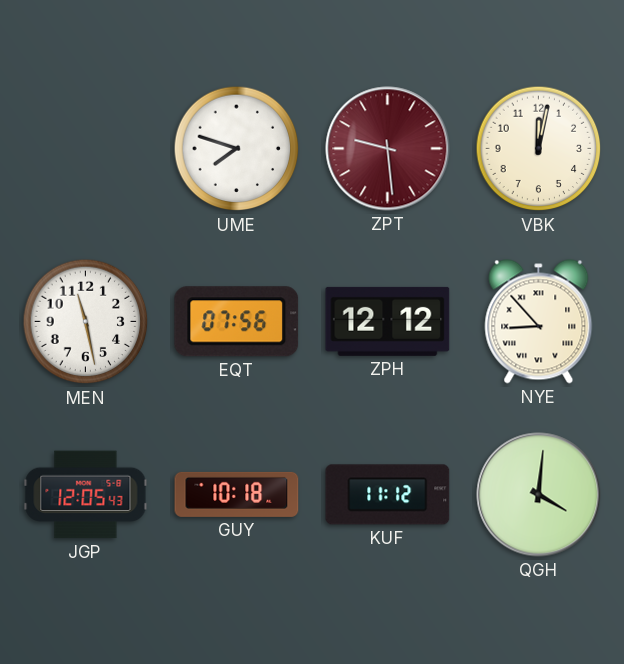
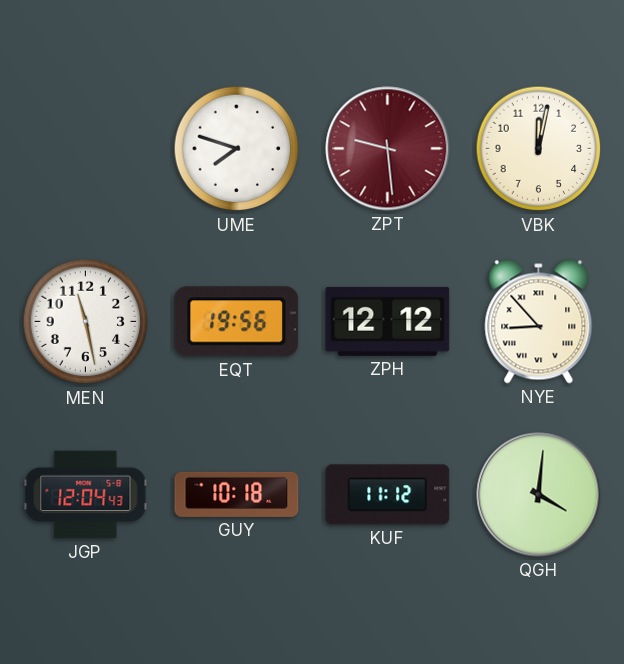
EQT: 07:56 -> 19:56
JGP: 12:05 -> 12:04
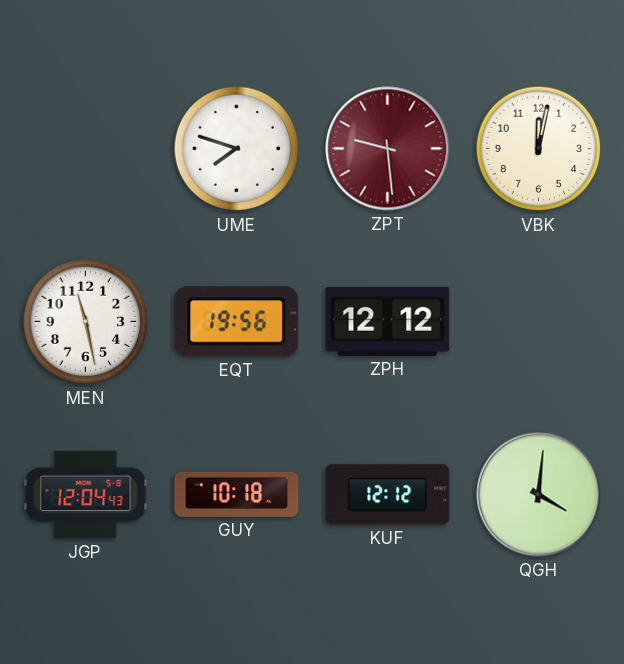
NYE: 8:53 -> none
KUF: 11:12 -> 12:12
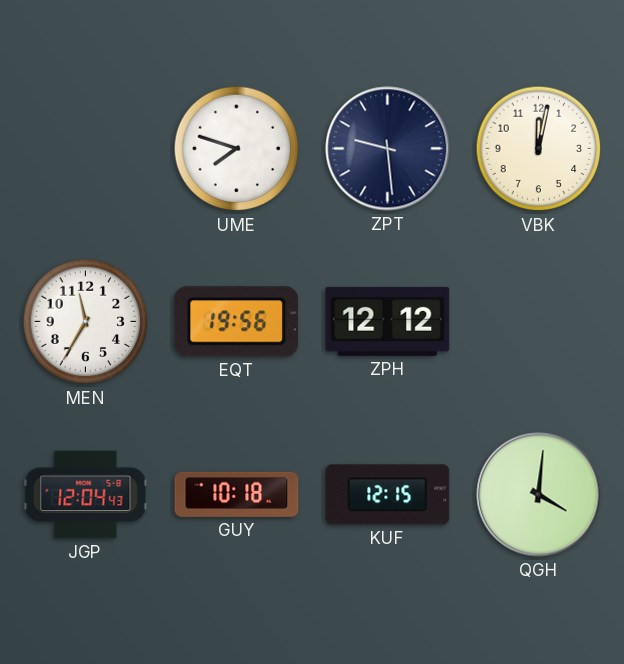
ZPT dial: burgundy -> navy
MEN: 11:28 -> 11:35
KUF: 12:12 -> 12:15
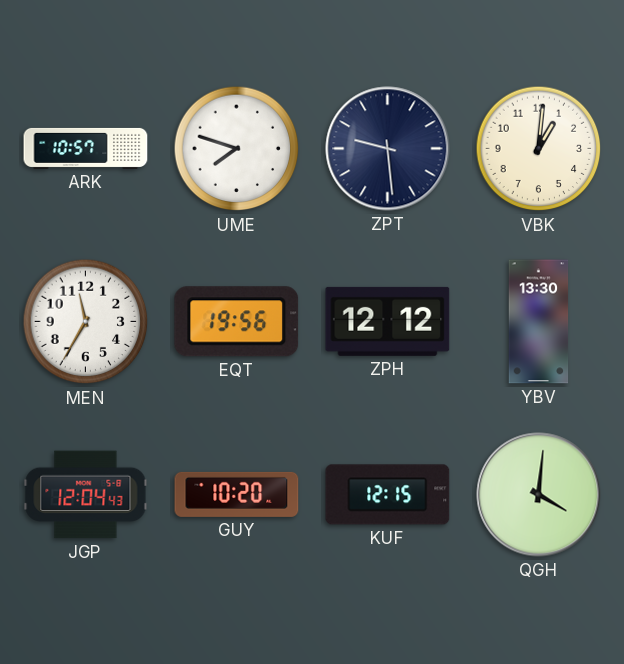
ARK: none -> 10:57
VBK: 12:02 -> 1:01
YBV: none -> 13:30
GUY: 10:18 -> 10:20
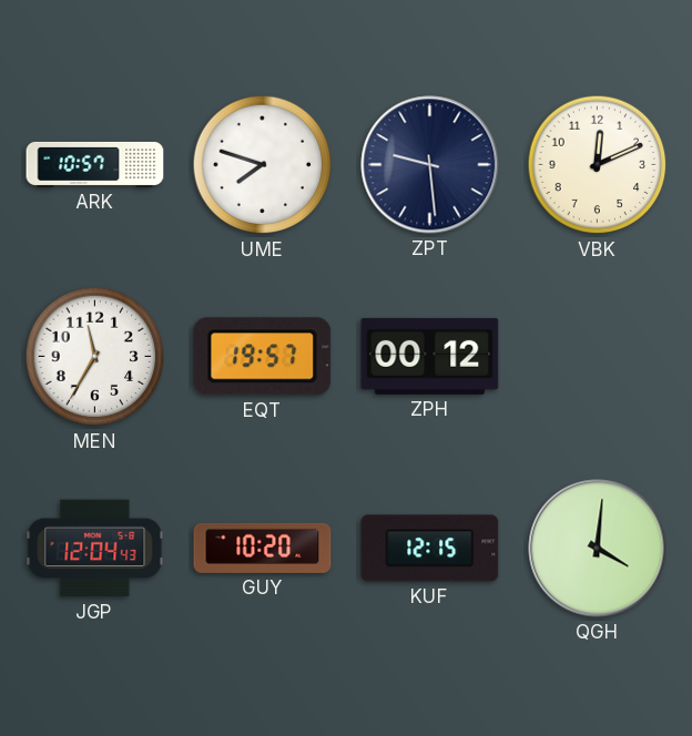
VBK: 1:01 -> 12:11
EQT: 19:56 -> 19:57
ZPH: 12:12 -> 00:12
YBV: 13:30 -> none
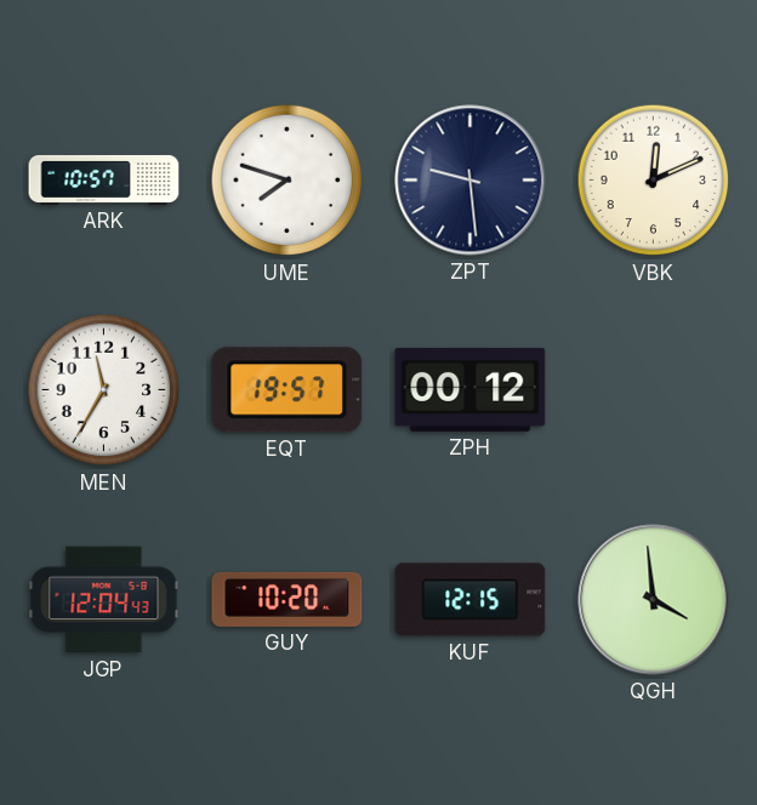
QGH: 4:01 -> 3:59
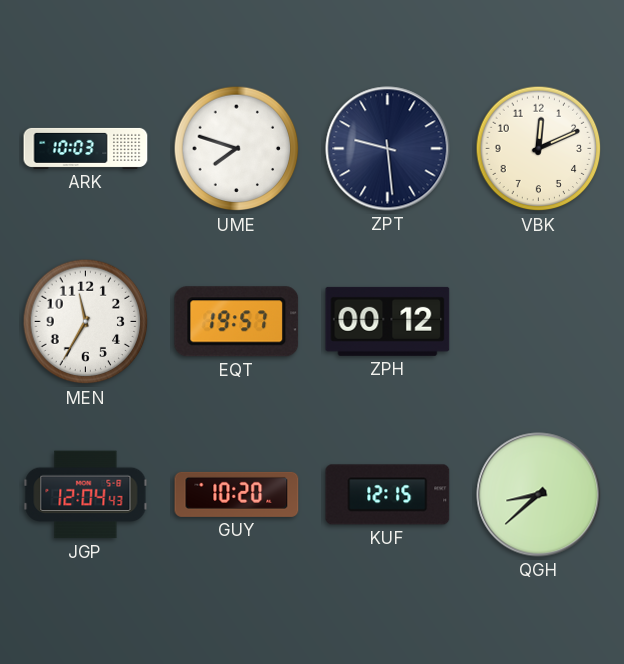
ARK: 10:57 -> 10:03
QGH: 3:59 -> 8:38
